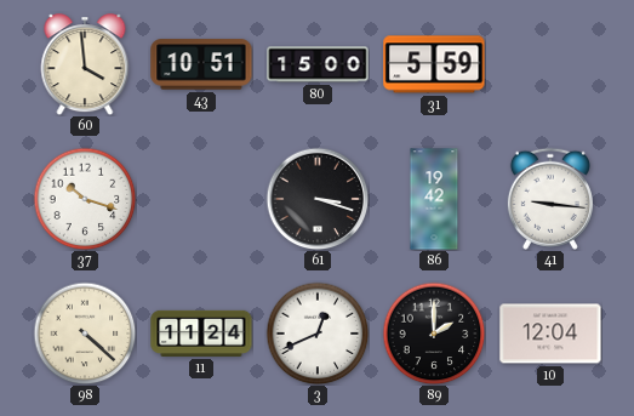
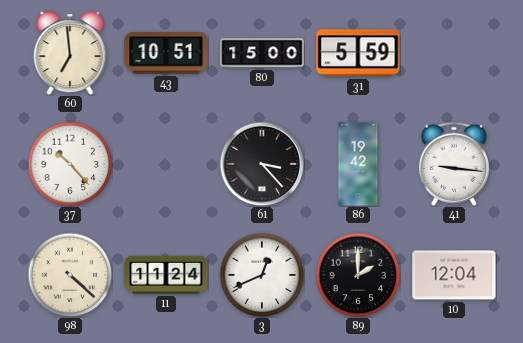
60: 3:59 -> 6:59
37: 10:18 -> 10:23
61: 3:18 -> 3:23
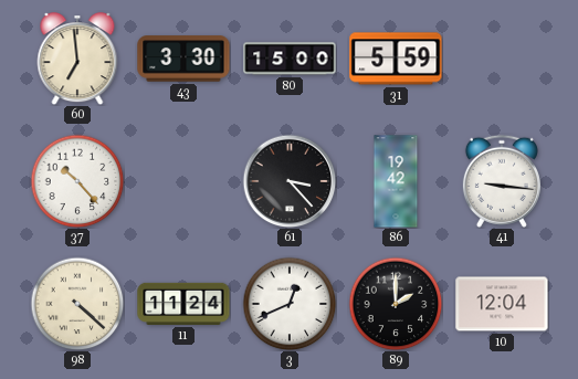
43: 10:51 -> 3:30
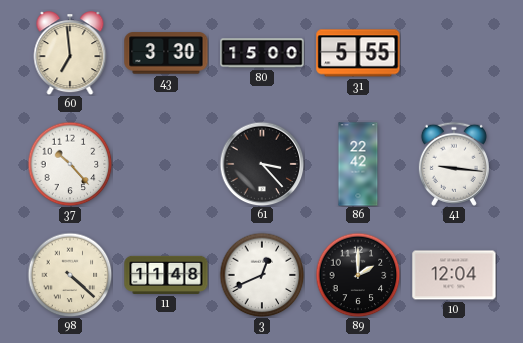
31: 5:59 -> 5:55
86: 19:42 -> 22:42
11: 11:24 -> 11:48
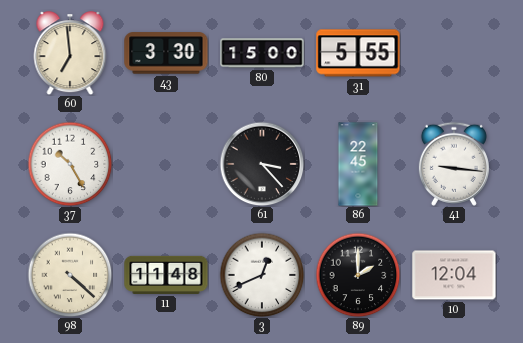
37: 10:23 -> 10:25
86: 22:42 -> 22:45
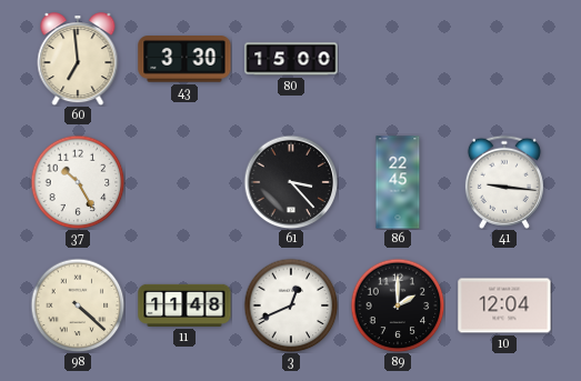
31: 5:55 -> none
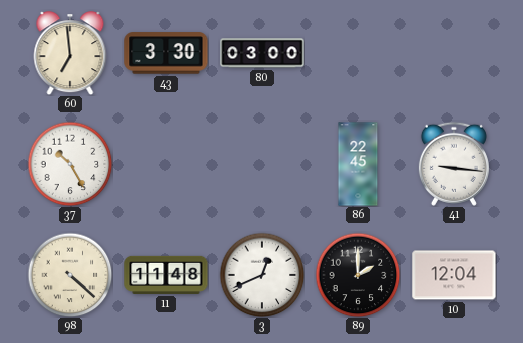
80: 15:00 -> 03:00
61: 3:23 -> none
